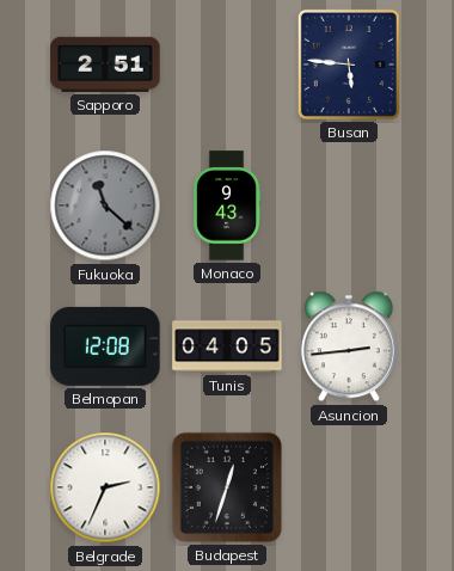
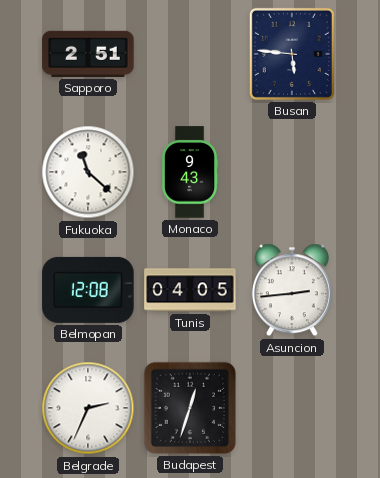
Fukuoka dial: grey -> white
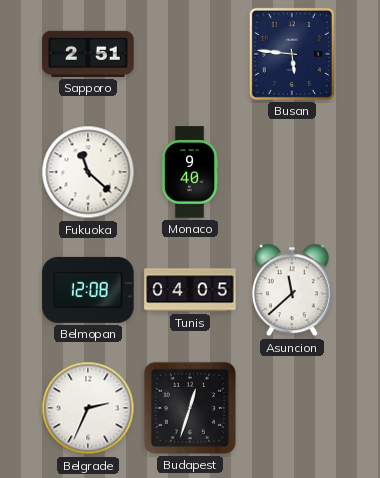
Monaco: 9:43 -> 9:40
Asuncion: 2:44 -> 11:38
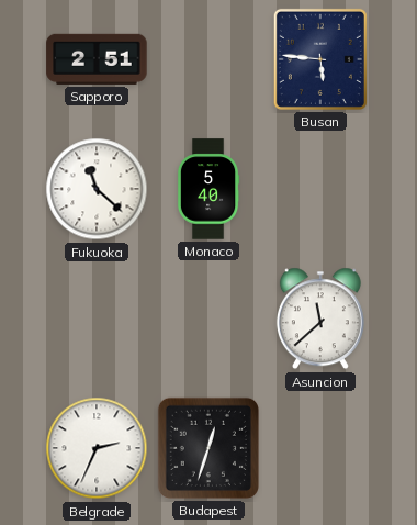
Monaco: 9:40 -> 5:40
Belmopan: 12:08 -> none
Tunis: 04:05 -> none
